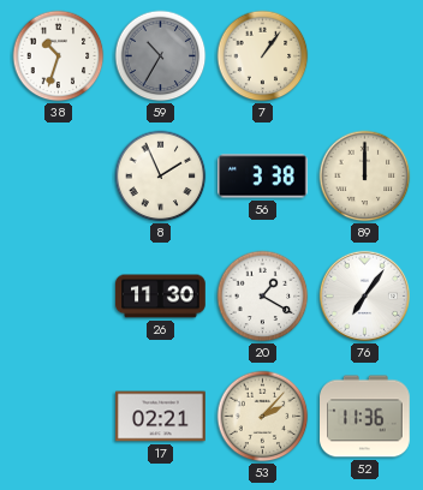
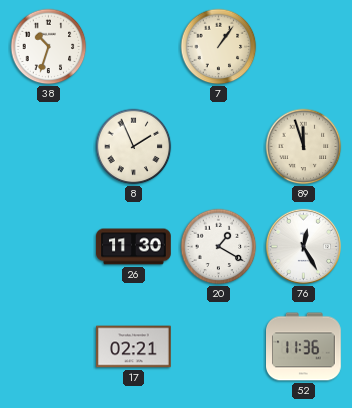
59: 10:35 -> none
56: 3:38 -> none
89: 12:00 -> 11:57
76: 7:06 -> 12:25
53: 2:07 -> none
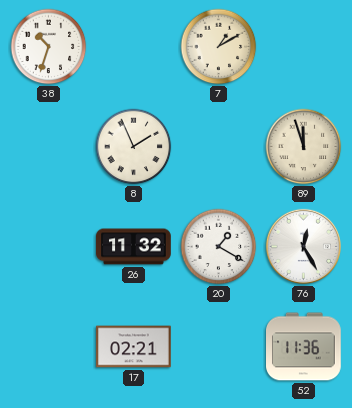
7: 1:06 -> 1:10
26: 11:30 -> 11:32
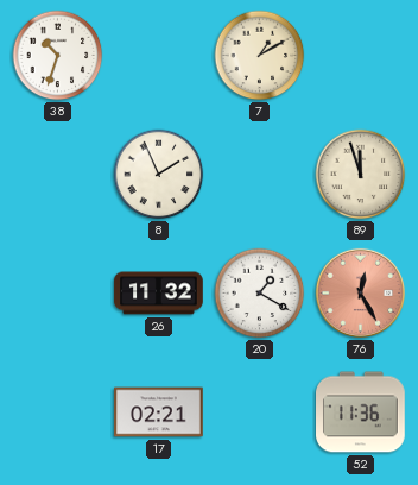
76 dial: white -> salmon
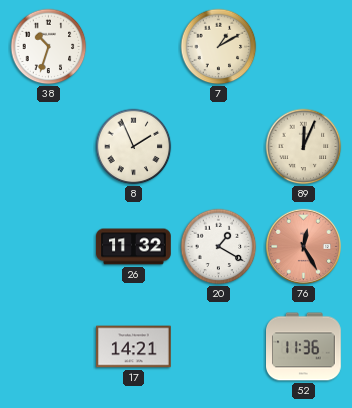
89: 11:57 -> 12:04
17: 02:21 -> 14:21
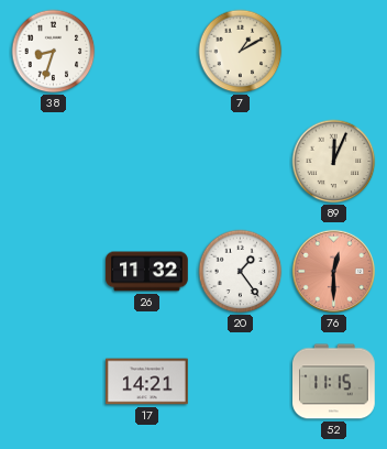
38: 10:33 -> 8:33
8: 1:56 -> none
20: 1:20 -> 1:24
76: 12:25 -> 12:30
52: 11:36 -> 11:15
